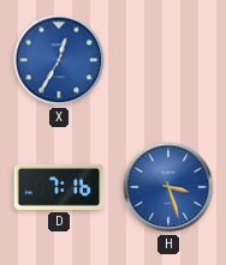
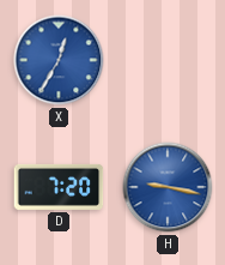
D: 7:16 -> 7:20
H: 3:27 -> 9:17
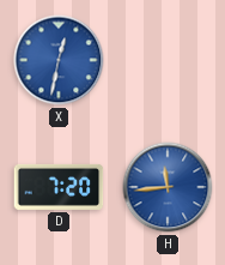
X: 12:35 -> 12:32
H: 9:17 -> 11:44
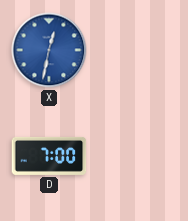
D: 7:20 -> 7:00
H: 11:44 -> none
